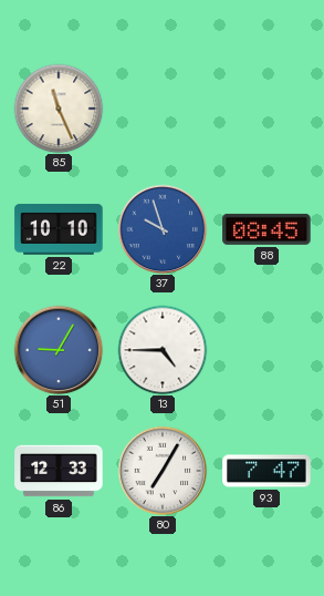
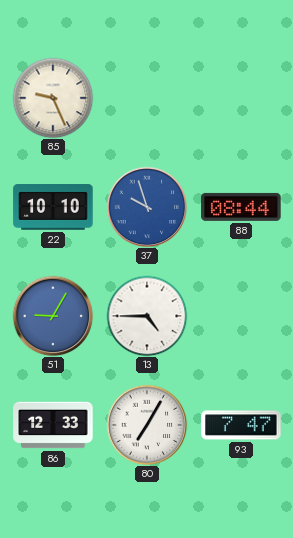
85: 11:26 -> 9:26
88: 08:45 -> 08:44
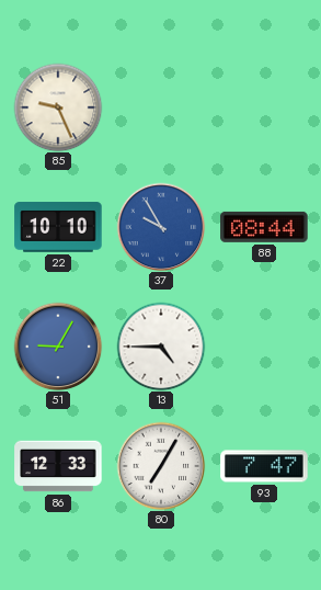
37: 9:57 -> 9:55
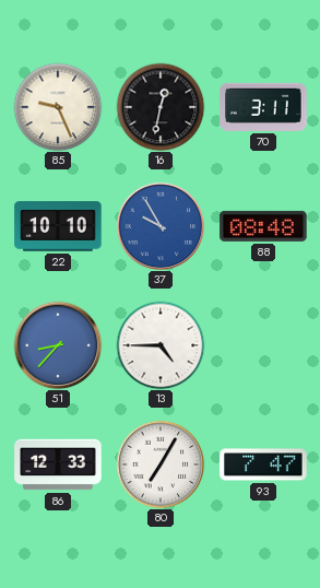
16: none -> 12:32
70: none -> 3:11
88: 08:44 -> 08:48
51: 9:05 -> 8:37
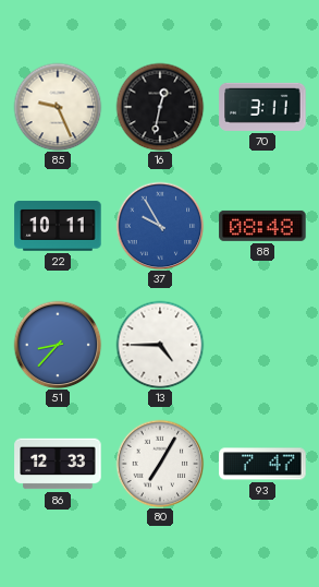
22: 10:10 -> 10:11
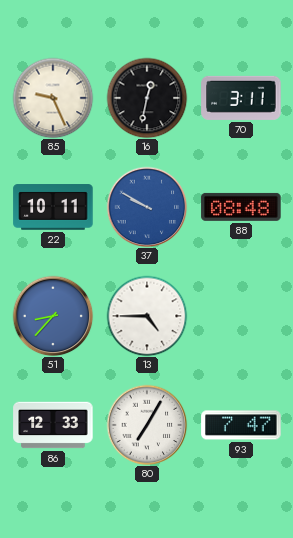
37: 9:55 -> 9:50
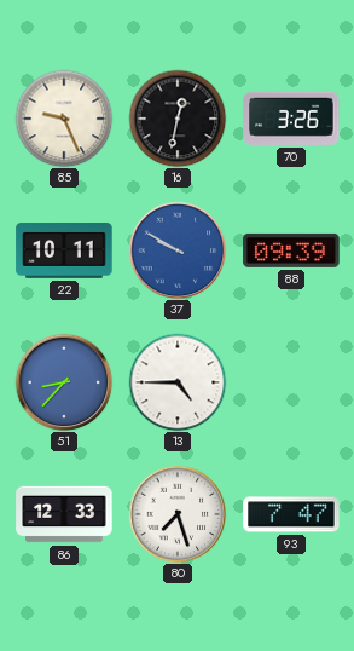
70: 3:11 -> 3:26
88: 08:48 -> 09:39
80: 7:05 -> 7:27
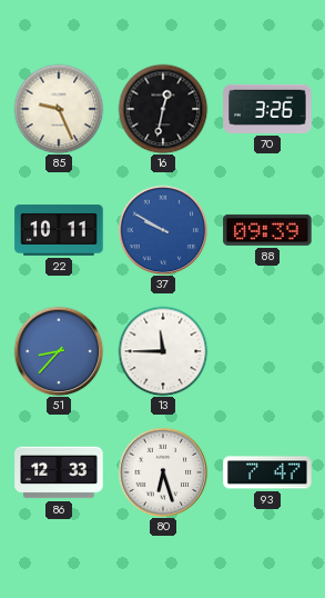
13: 4:45 -> 11:45
80: 7:27 -> 6:27
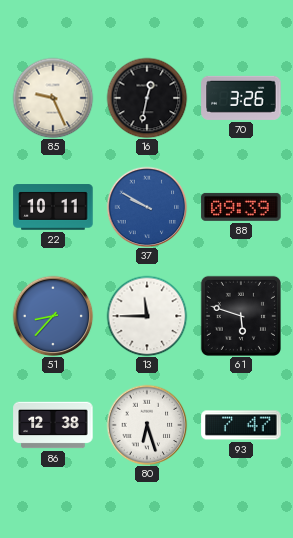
61: none -> 5:48
86: 12:33 -> 12:38
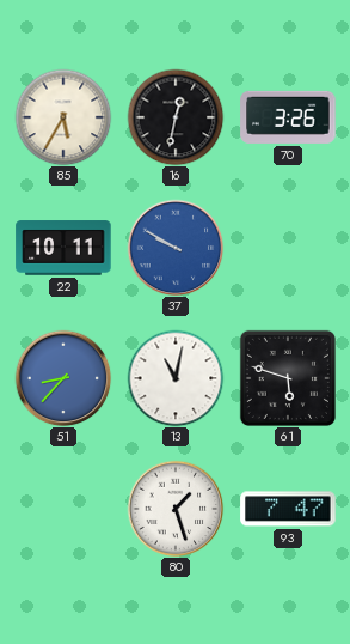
85: 9:26 -> 5:35
88: 09:39 -> none
13: 11:45 -> 11:02
86: 12:38 -> none
80: 6:27 -> 1:27
